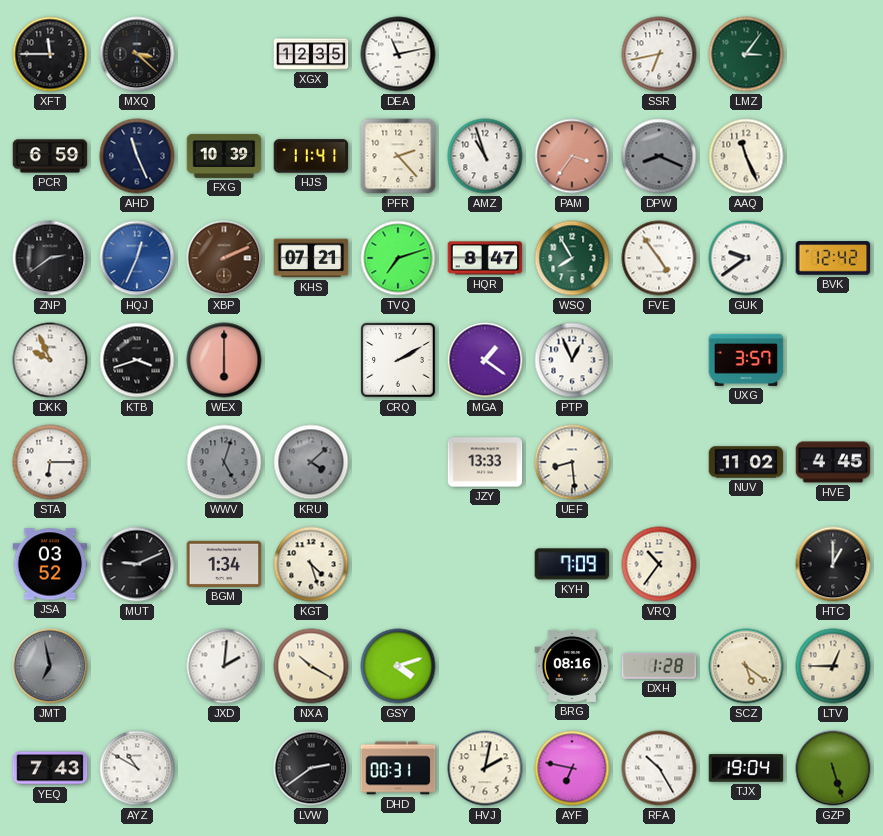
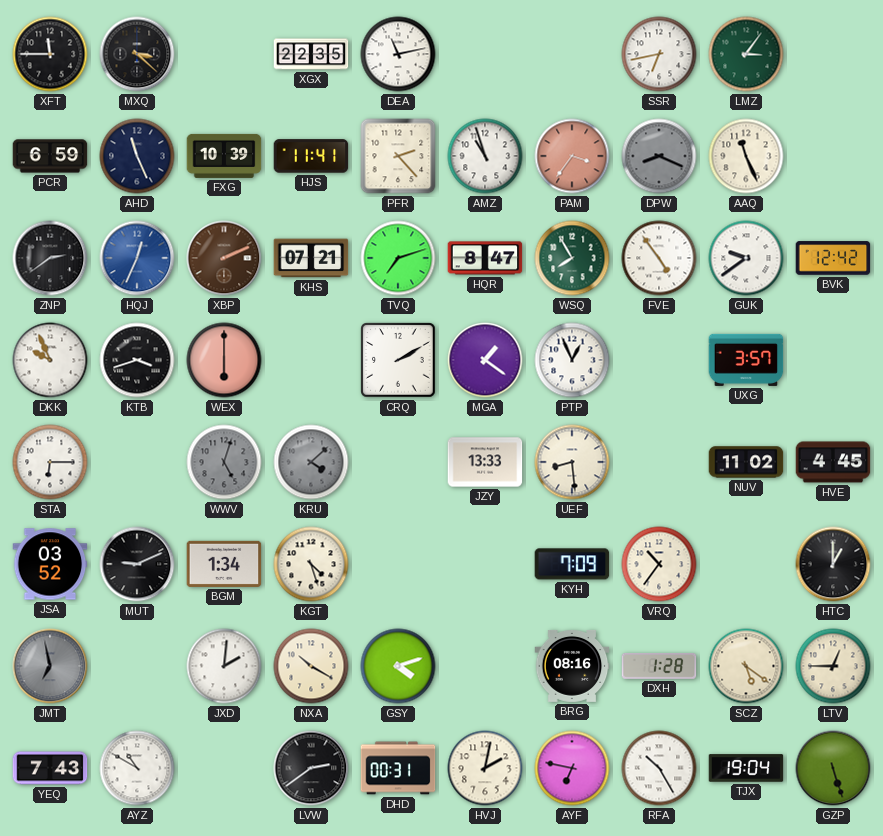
XGX: 12:35 -> 22:35
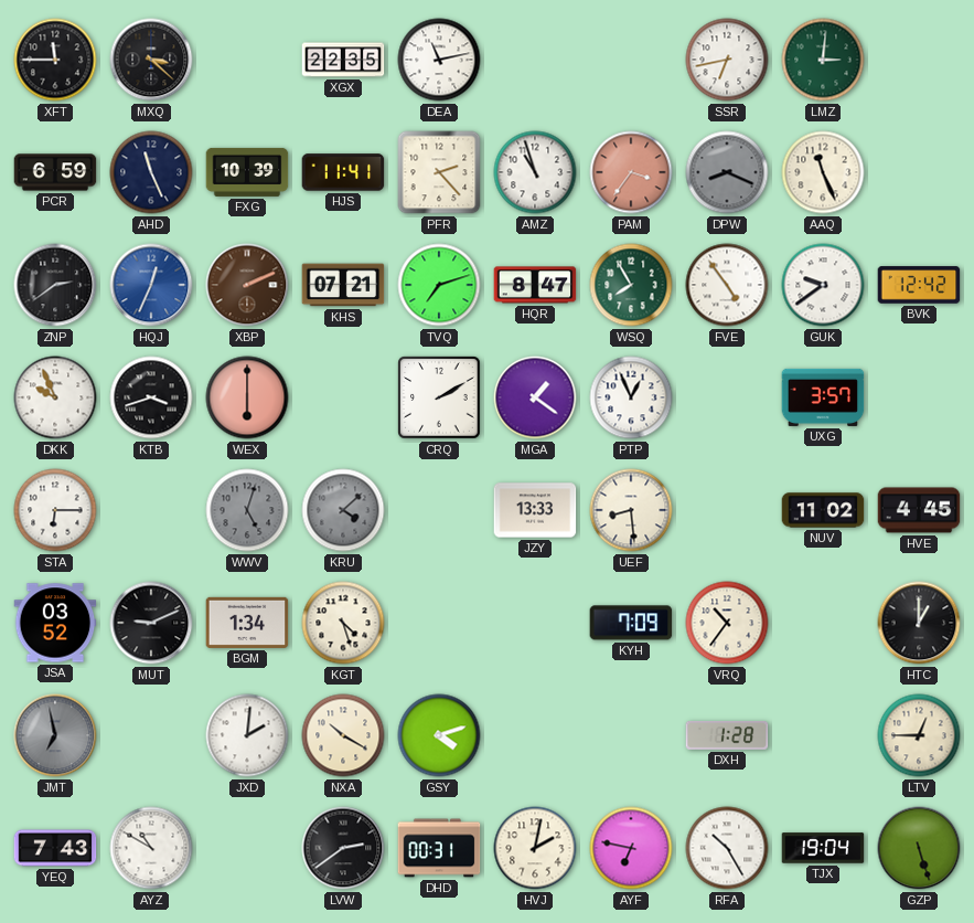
LMZ: 3:06 -> 3:01
BRG: 08:16 -> none
SCZ: 5:21 -> none
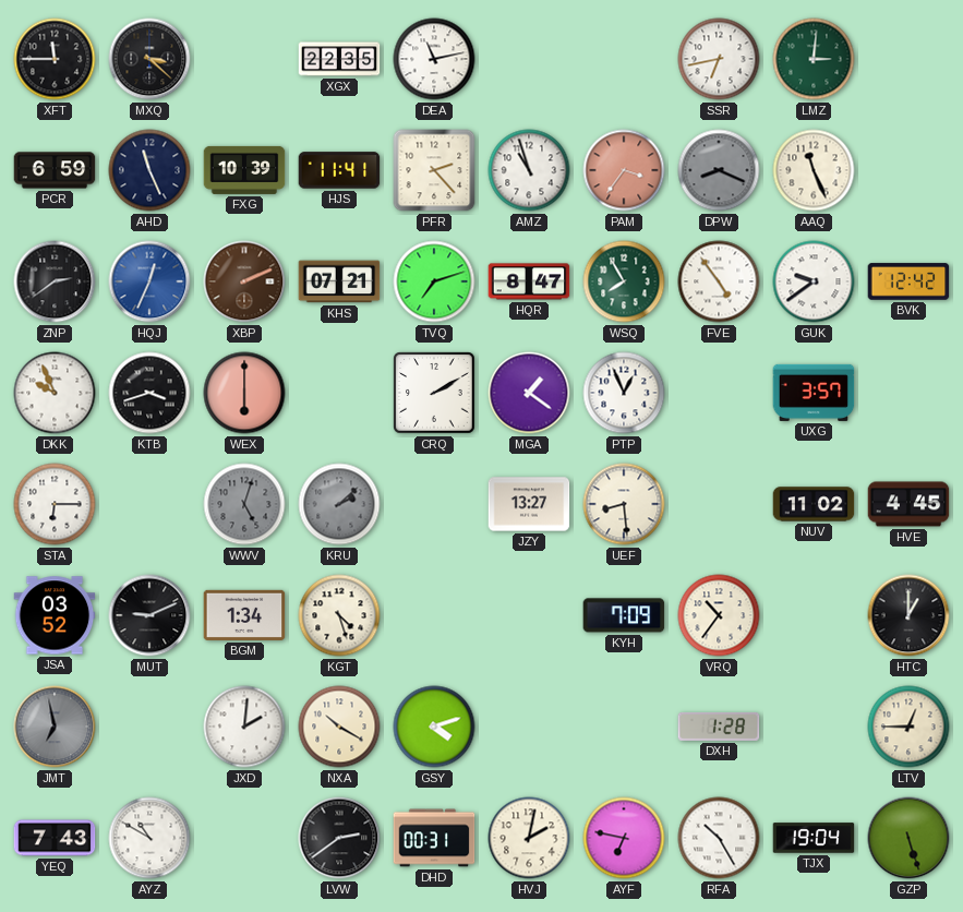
KRU: 4:08 -> 2:08
JZY: 13:33 -> 13:27
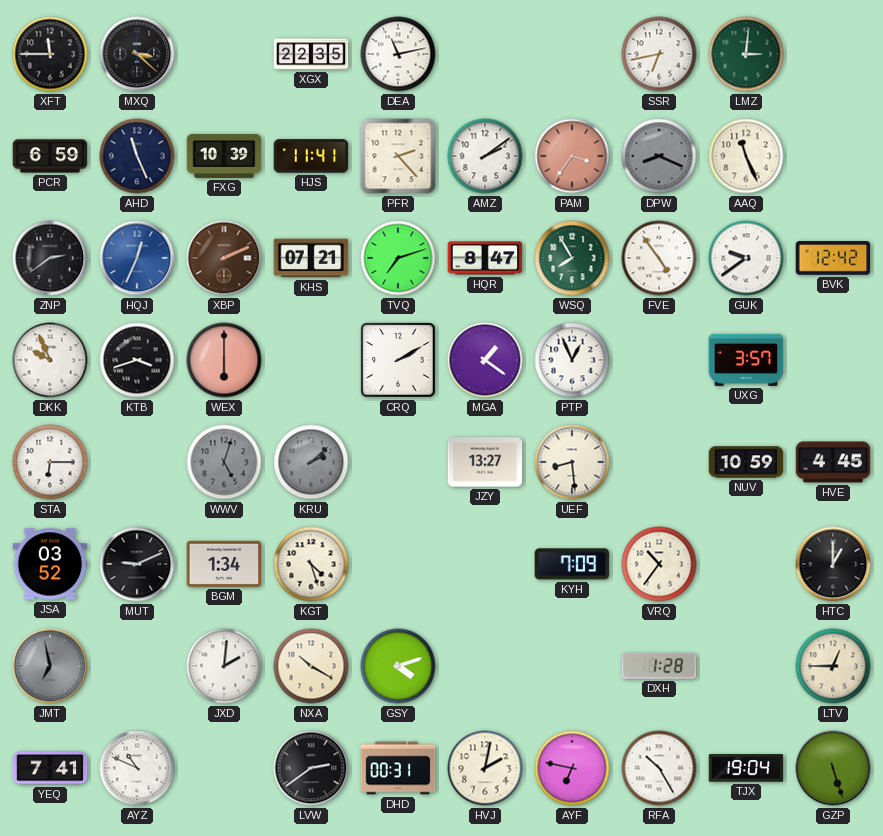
AMZ: 10:57 -> 2:09
NUV: 11:02 -> 10:59
YEQ: 7:43 -> 7:41
AYZ: 10:50 -> 10:49
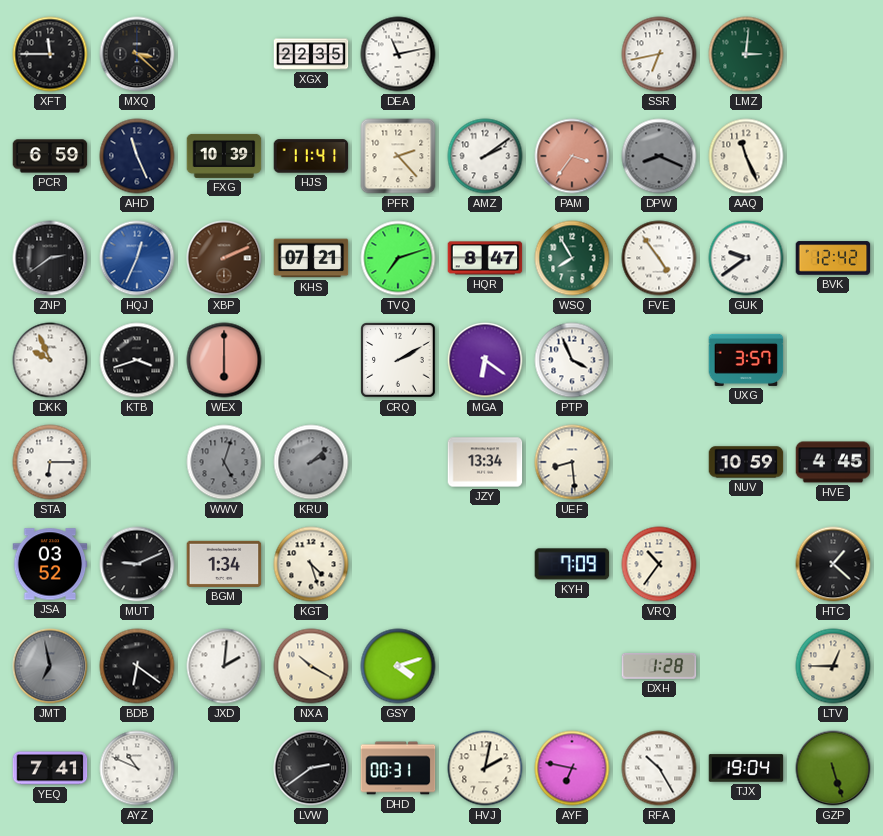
MGA: 1:21 -> 6:21
PTP: 12:56 -> 3:56
JZY: 13:27 -> 13:34
HTC: 1:00 -> 1:22
BDB: none -> 6:21
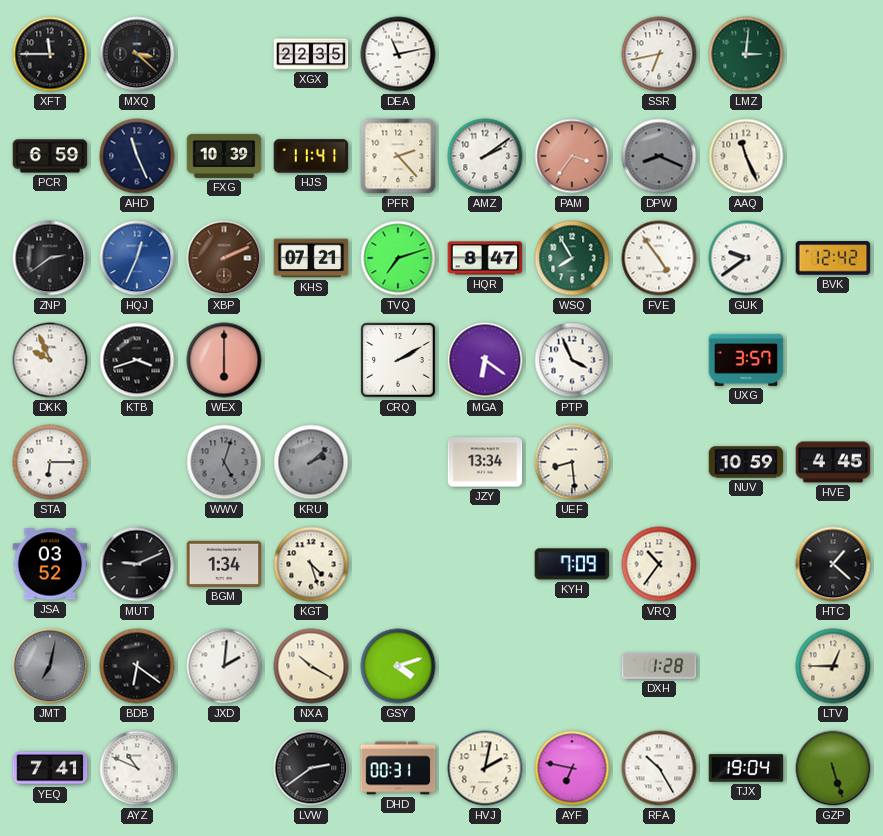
JMT: 6:58 -> 7:02
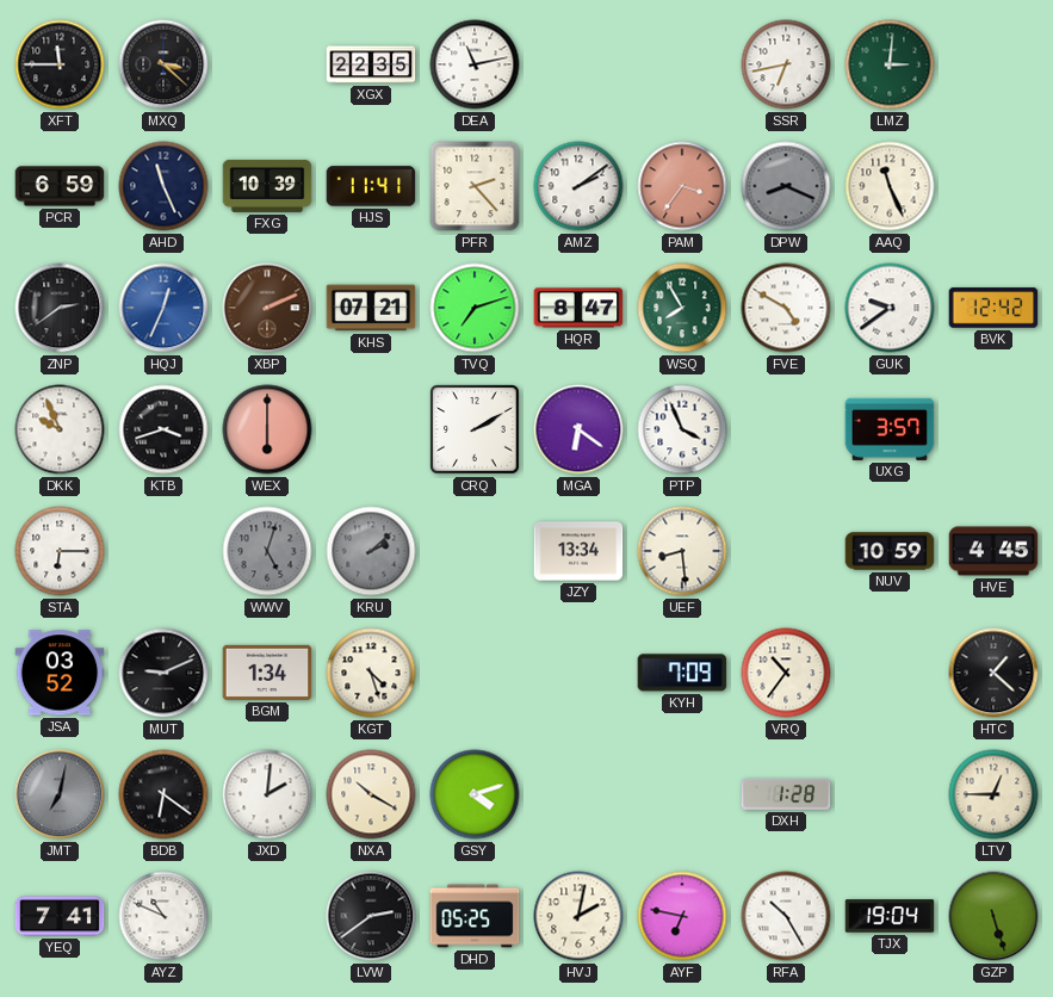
FVE: 4:54 -> 4:50
DHD: 00:31 -> 05:25
